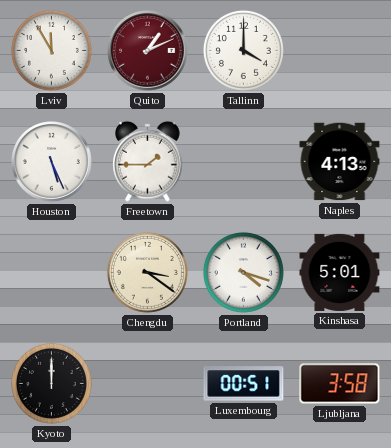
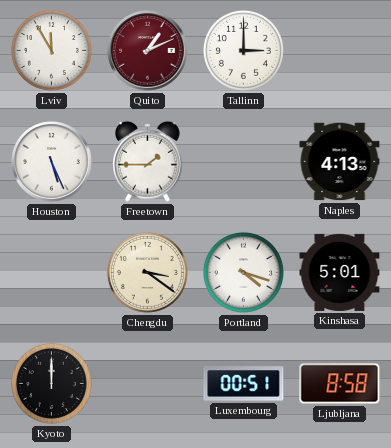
Tallinn: 4:00 -> 3:00
Ljubljana: 3:58 -> 8:58
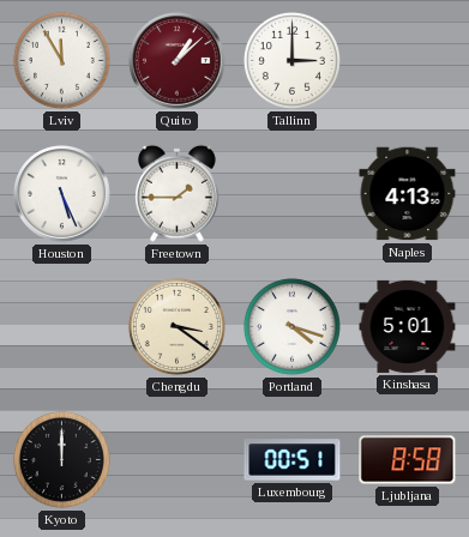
Quito: 1:11 -> 1:08
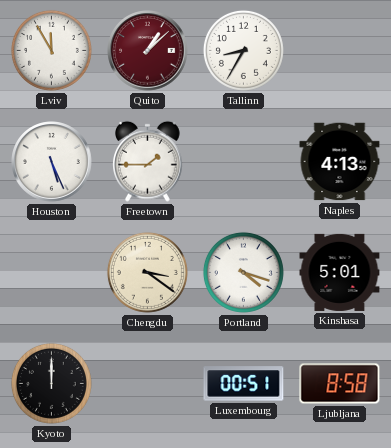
Tallinn: 3:00 -> 8:35
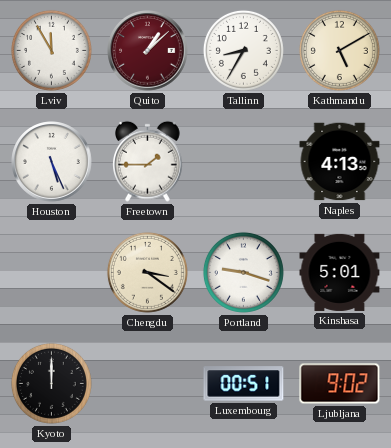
Kathmandu: none -> 5:10
Portland: 4:18 -> 9:18
Ljubljana: 8:58 -> 9:02
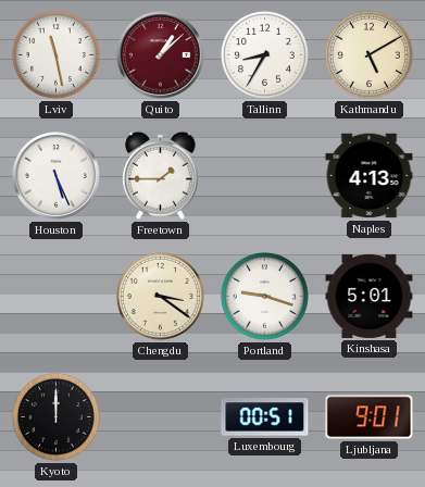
Lviv: 11:55 -> 11:28
Ljubljana: 9:02 -> 9:01
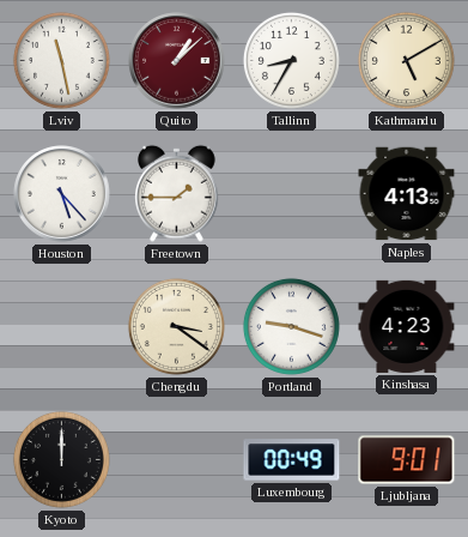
Houston: 5:26 -> 5:23
Kinshasa: 5:01 -> 4:23
Luxembourg: 00:51 -> 00:49
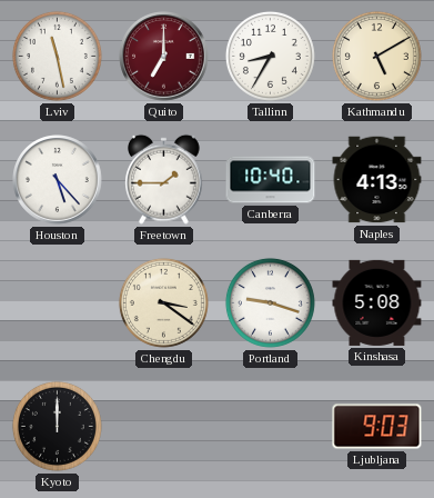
Quito: 1:08 -> 7:00
Canberra: none -> 10:40
Kinshasa: 4:23 -> 5:08
Luxembourg: 00:49 -> none
Ljubljana: 9:01 -> 9:03
